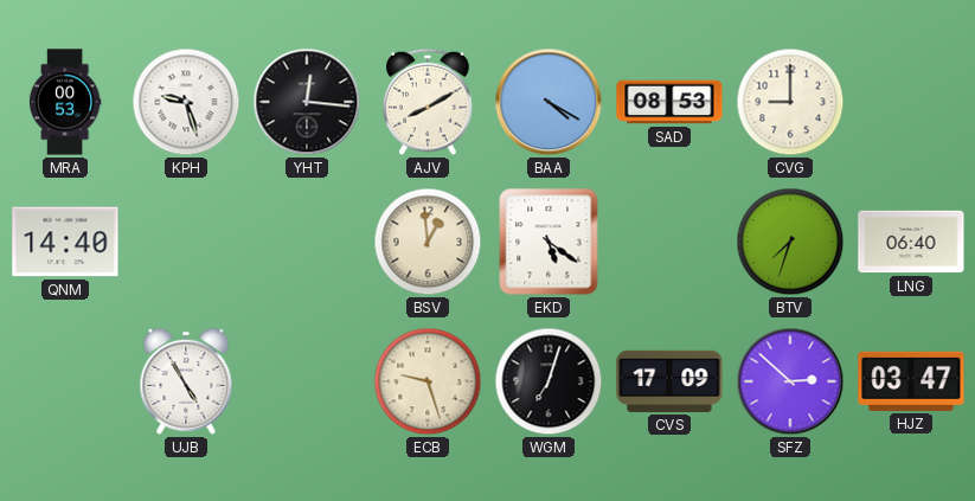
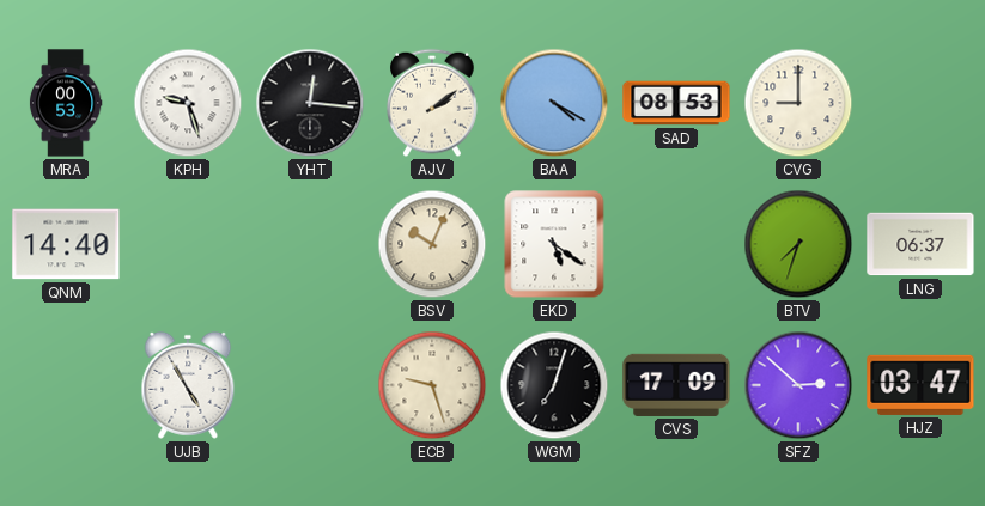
AJV: 8:10 -> 2:09
BSV: 12:59 -> 10:04
LNG: 06:40 -> 06:37
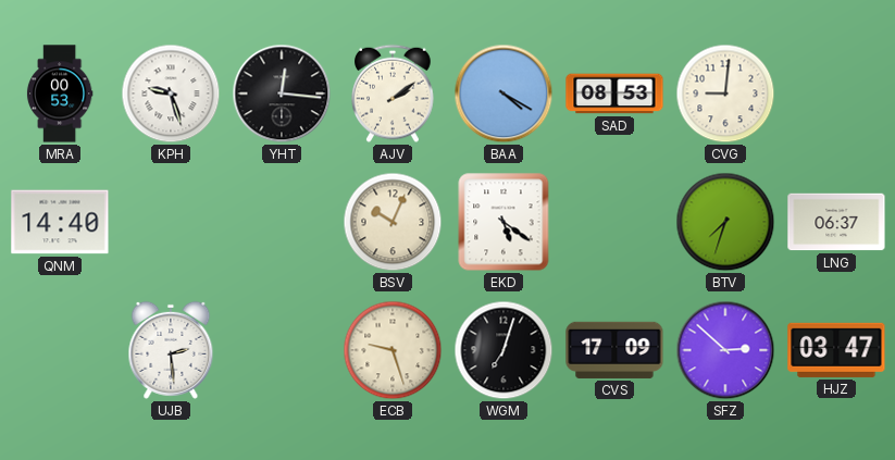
CVG: 9:00 -> 9:01
UJB: 4:55 -> 2:29
